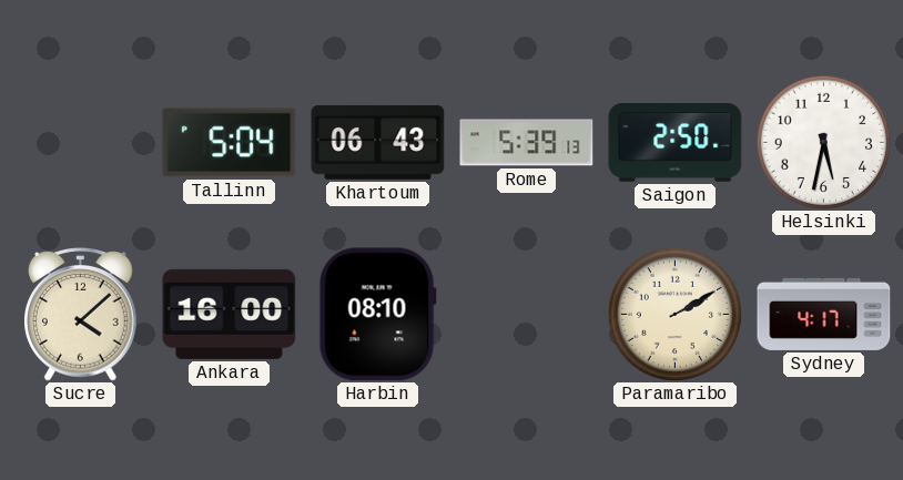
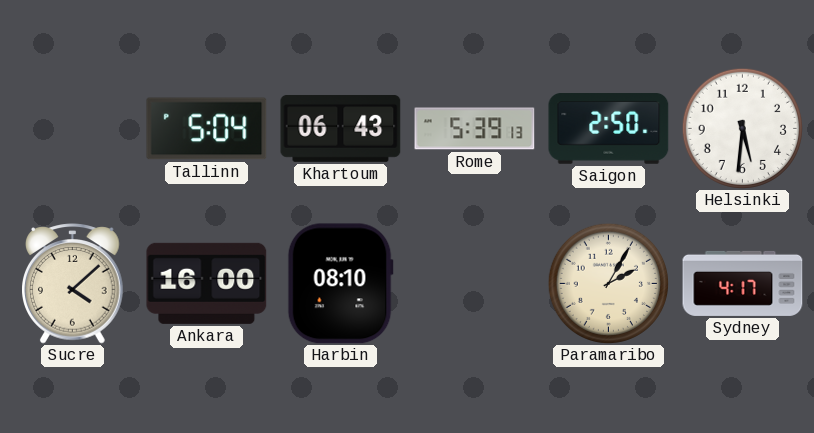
Helsinki: 5:32 -> 5:31
Paramaribo: 2:10 -> 2:05
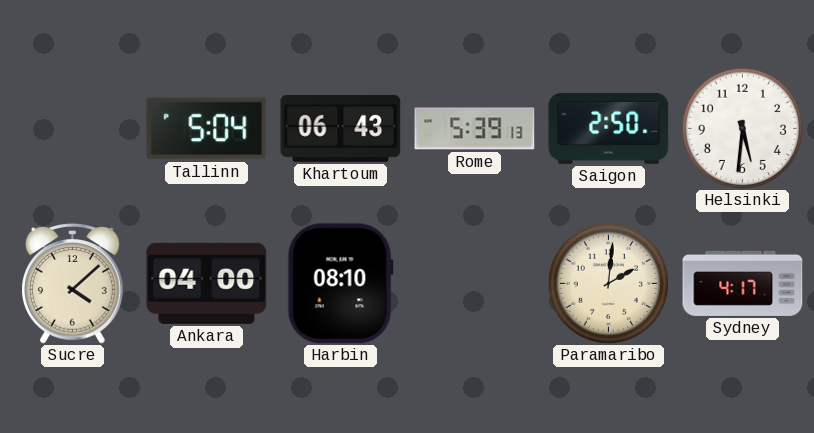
Ankara: 16:00 -> 04:00
Paramaribo: 2:05 -> 2:01
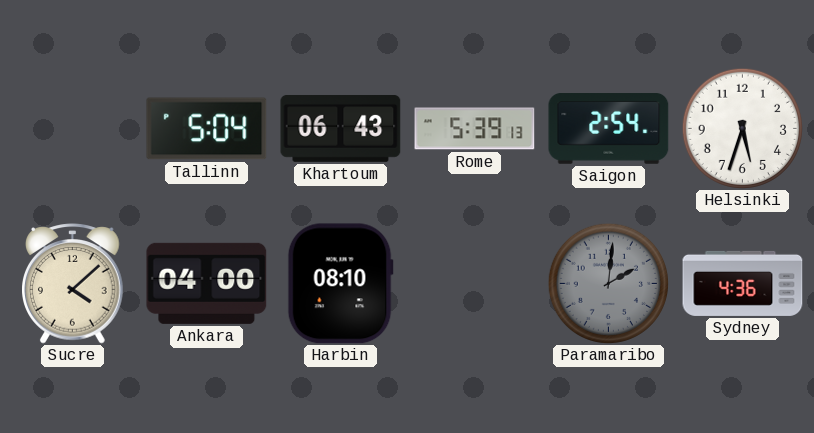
Saigon: 2:50 -> 2:54
Helsinki: 5:31 -> 5:33
Paramaribo dial: cream -> grey
Sydney: 4:17 -> 4:36
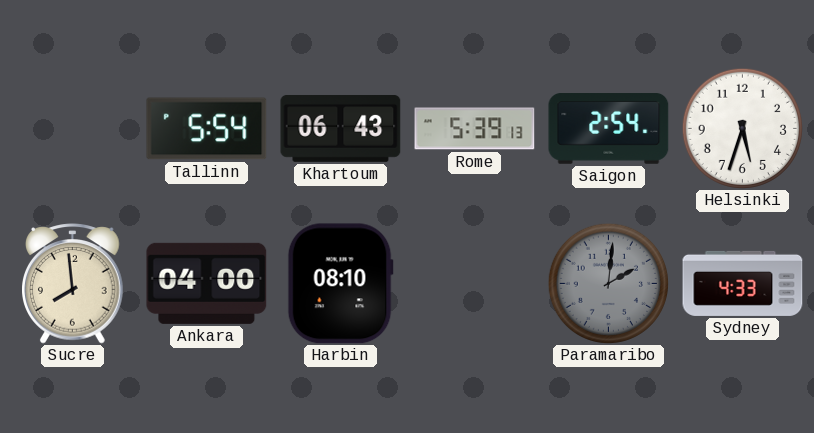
Tallinn: 5:04 -> 5:54
Sucre: 4:08 -> 7:59
Sydney: 4:36 -> 4:33
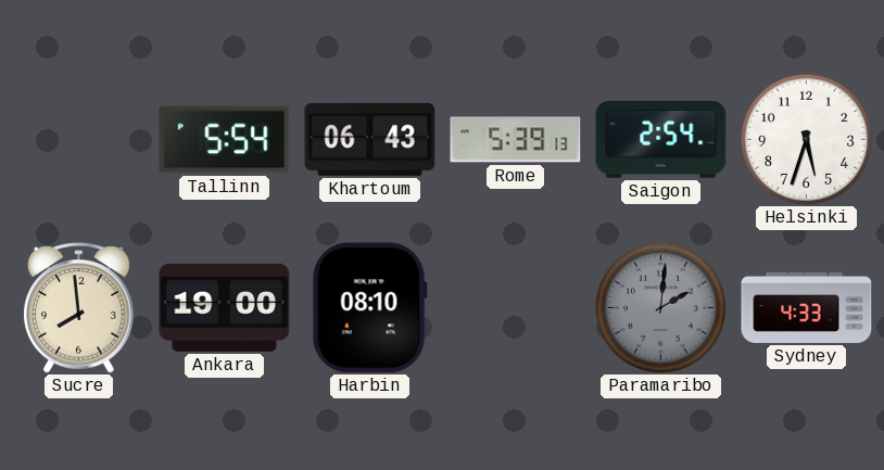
Ankara: 04:00 -> 19:00
